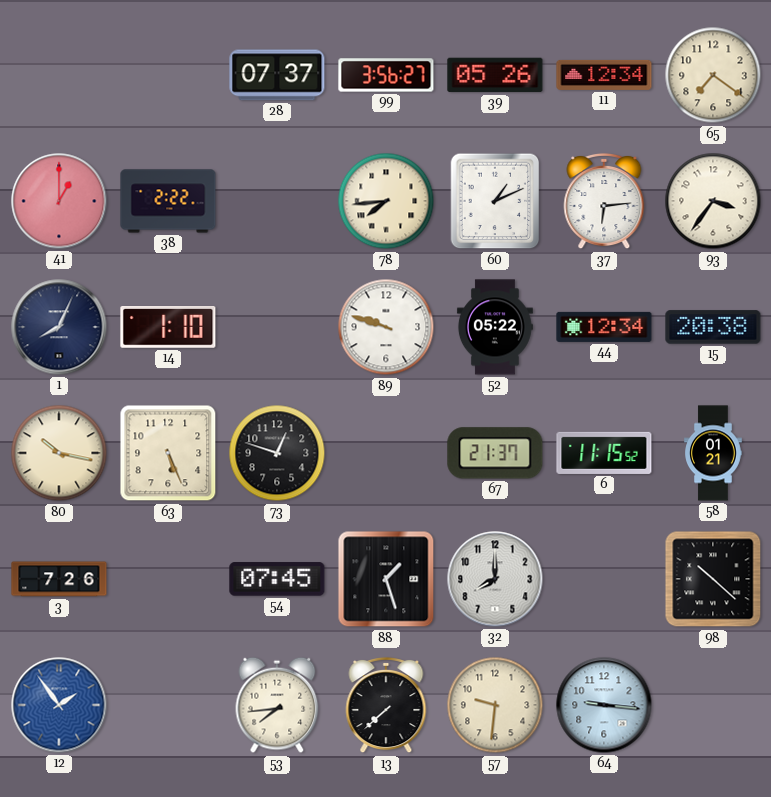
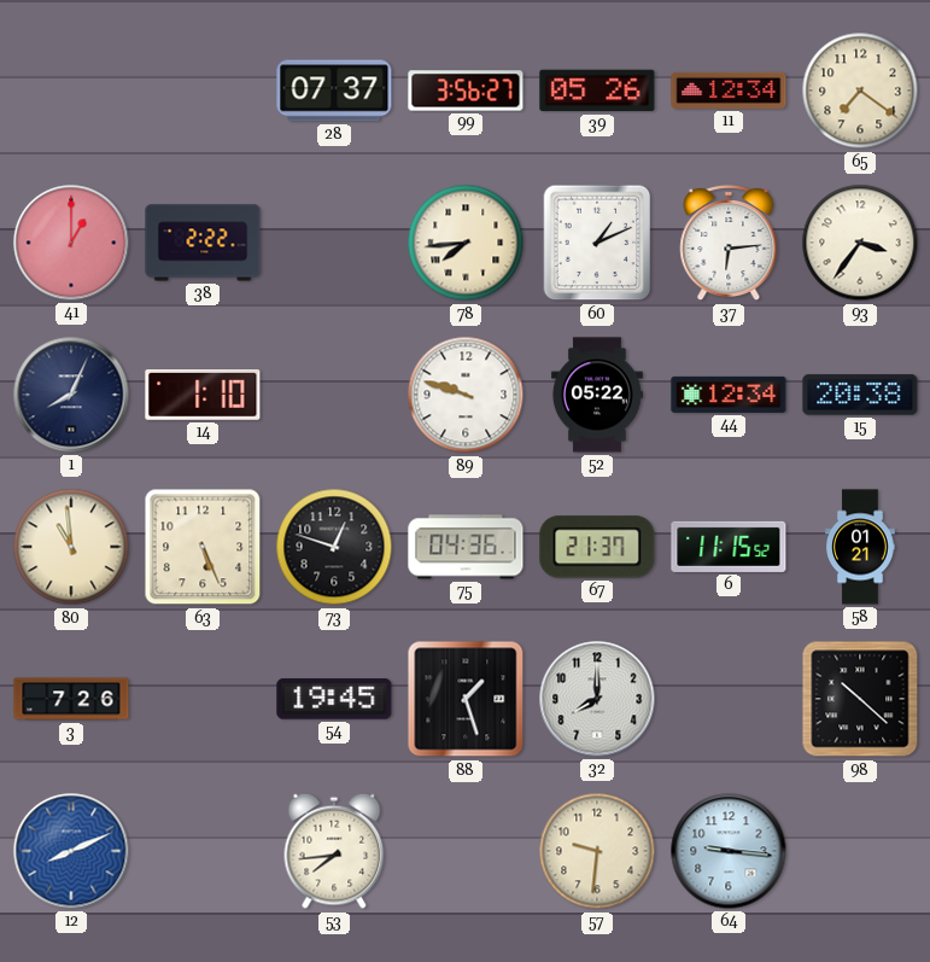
80: 10:17 -> 10:59
75: none -> 04:36
54: 07:45 -> 19:45
12: 1:54 -> 8:11
13: 7:38 -> none
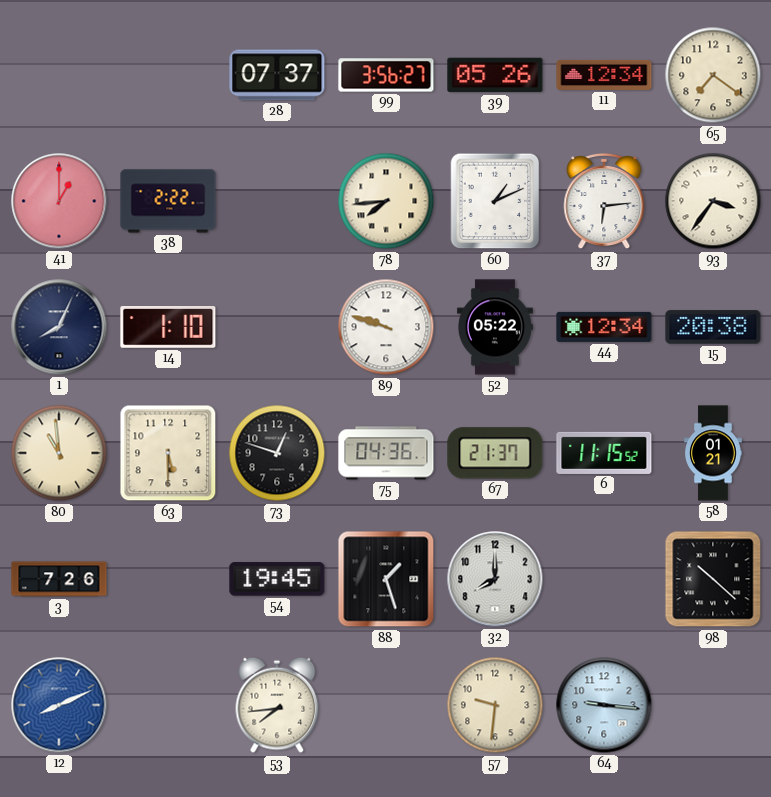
63: 5:26 -> 5:30
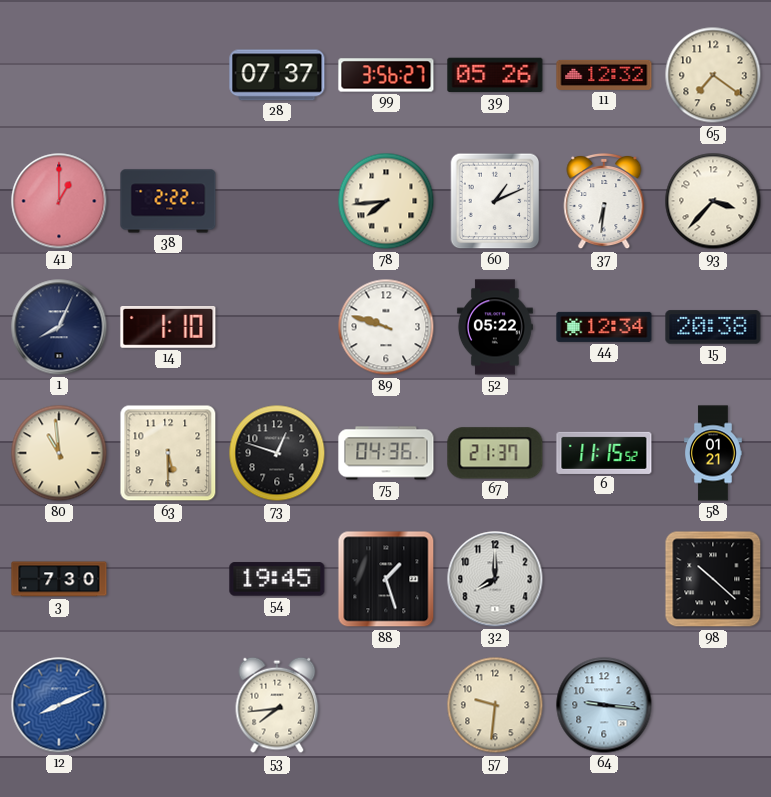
11: 12:34 -> 12:32
37: 6:14 -> 6:31
93: 3:36 -> 3:37
3: 7:26 -> 7:30
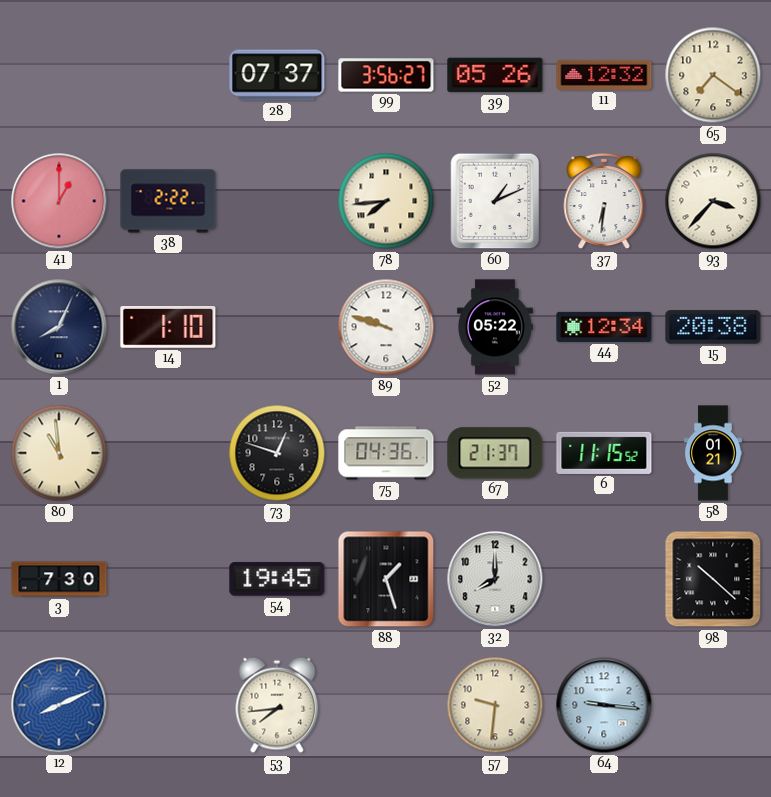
63: 5:30 -> none
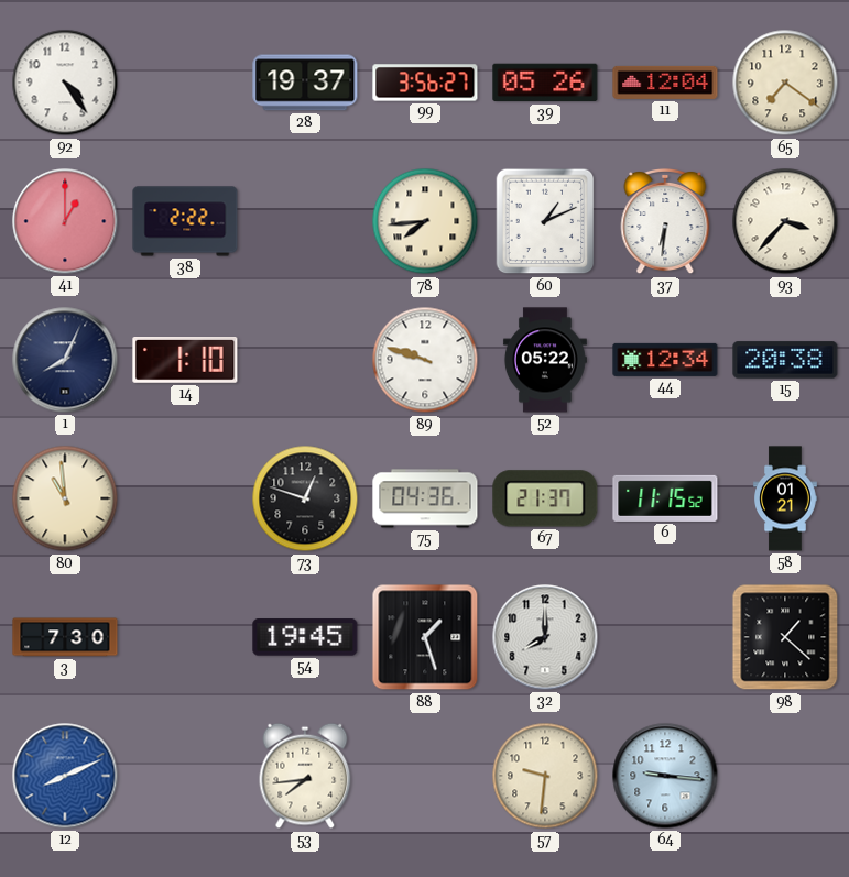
92: none -> 4:24
28: 07:37 -> 19:37
11: 12:32 -> 12:04
98: 10:22 -> 1:22
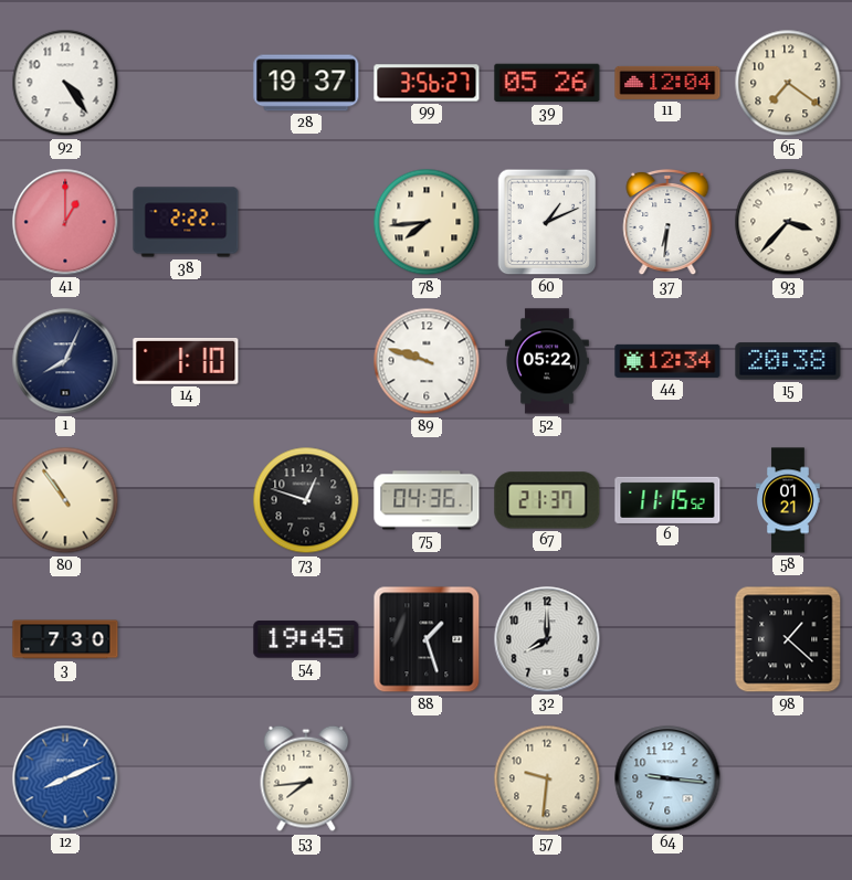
80: 10:59 -> 10:54
